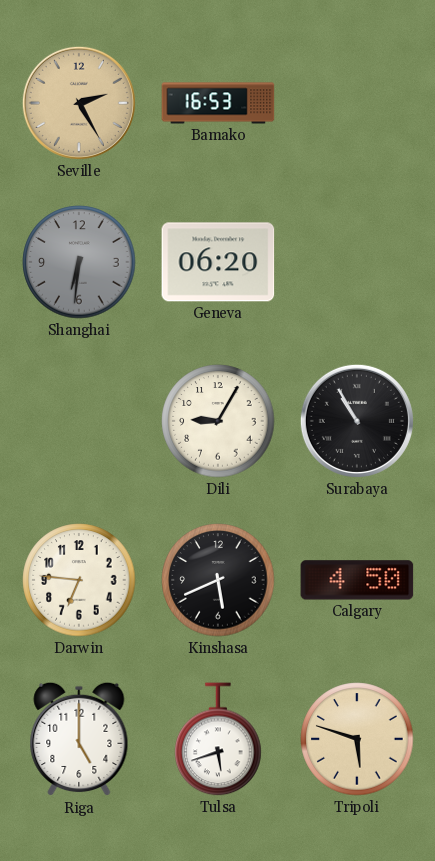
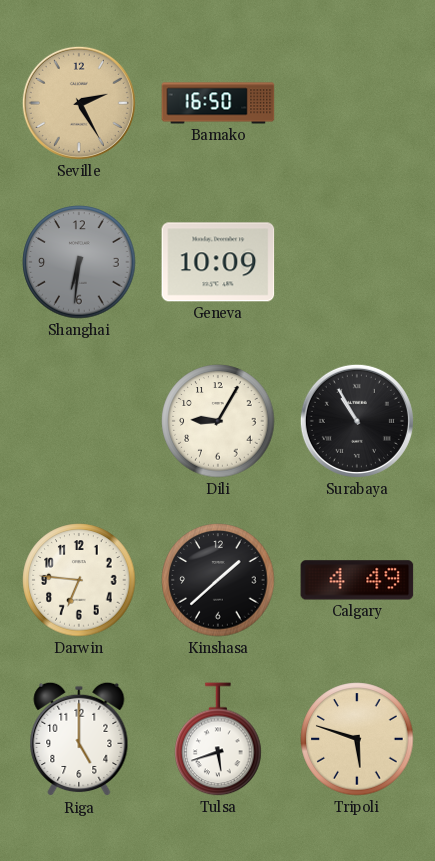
Bamako: 16:53 -> 16:50
Geneva: 06:20 -> 10:09
Kinshasa: 5:41 -> 1:38
Calgary: 4:50 -> 4:49
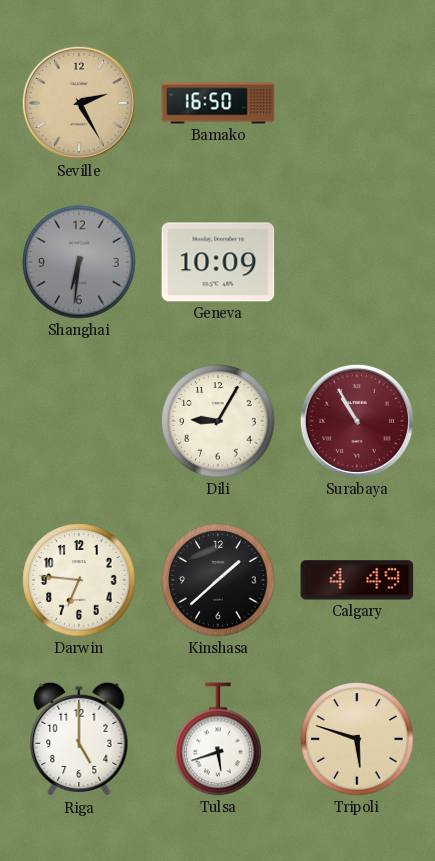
Surabaya dial: black -> burgundy
